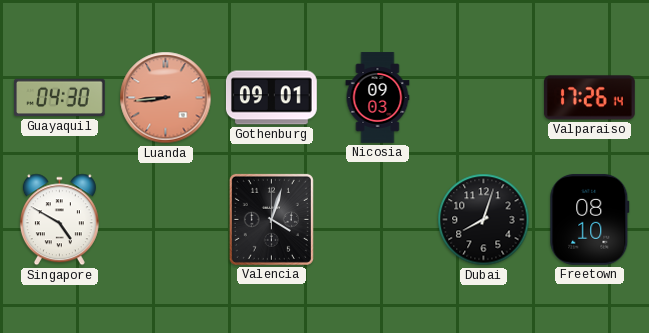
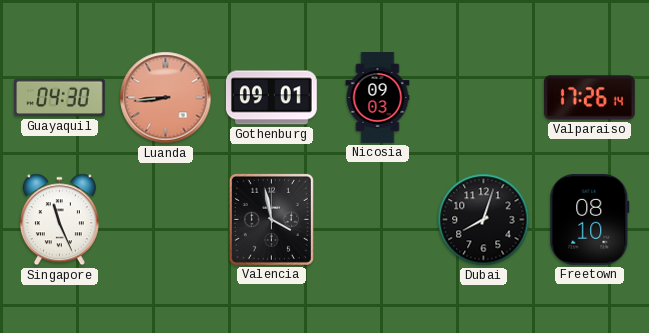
Singapore: 4:50 -> 11:26
Valencia: 4:03 -> 3:58
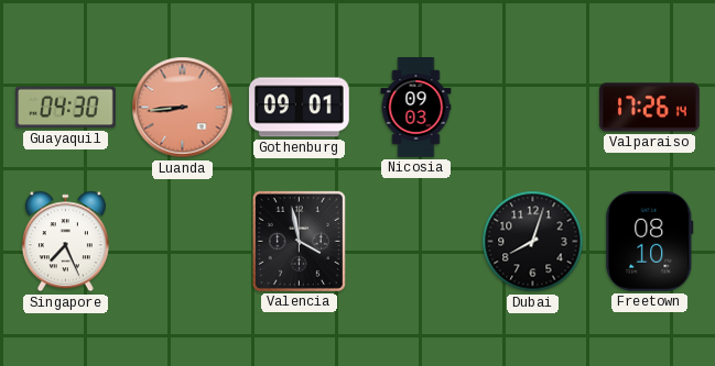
Singapore: 11:26 -> 7:26
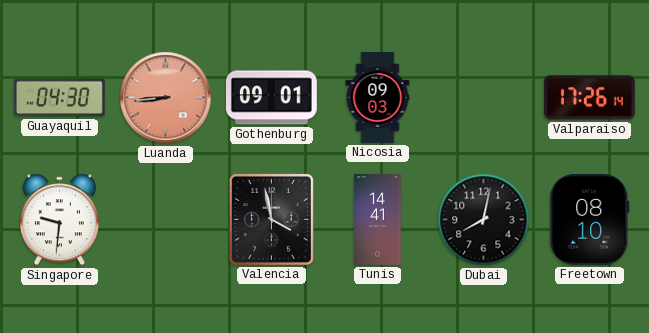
Singapore: 7:26 -> 9:31
Tunis: none -> 14:41
Dubai: 8:03 -> 8:02
